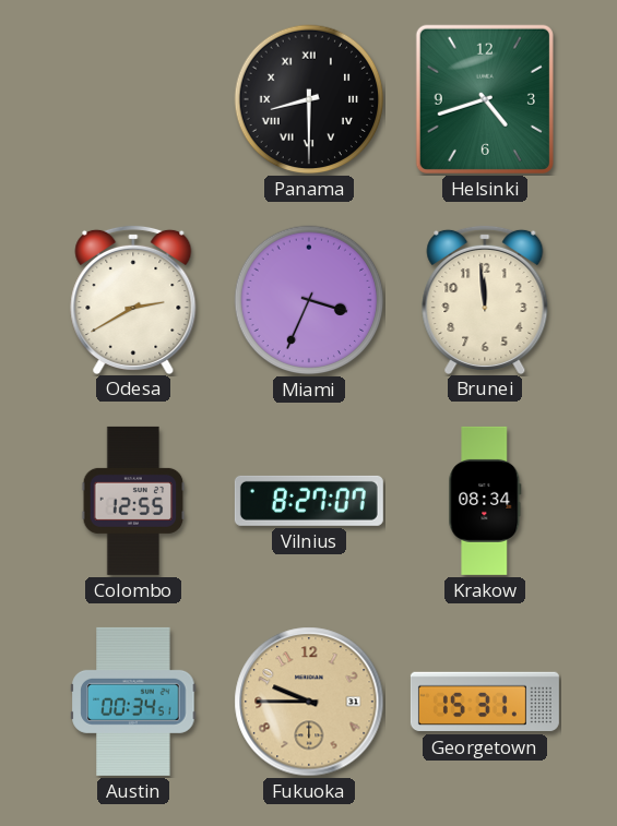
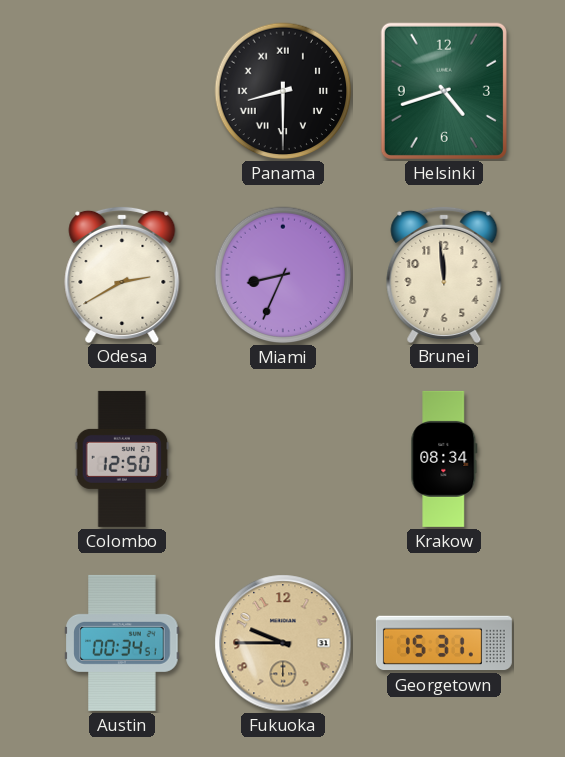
Miami: 3:34 -> 8:34
Colombo: 12:55 -> 12:50
Vilnius: 8:27 -> none
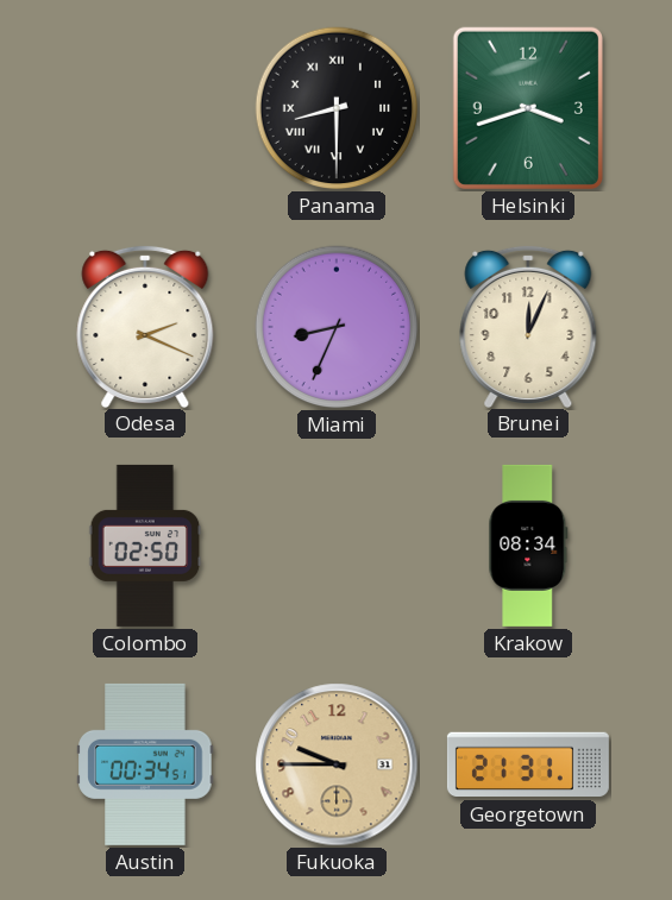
Helsinki: 4:42 -> 3:42
Odesa: 2:40 -> 2:19
Brunei: 11:59 -> 12:04
Colombo: 12:50 -> 02:50
Georgetown: 15:31 -> 21:31
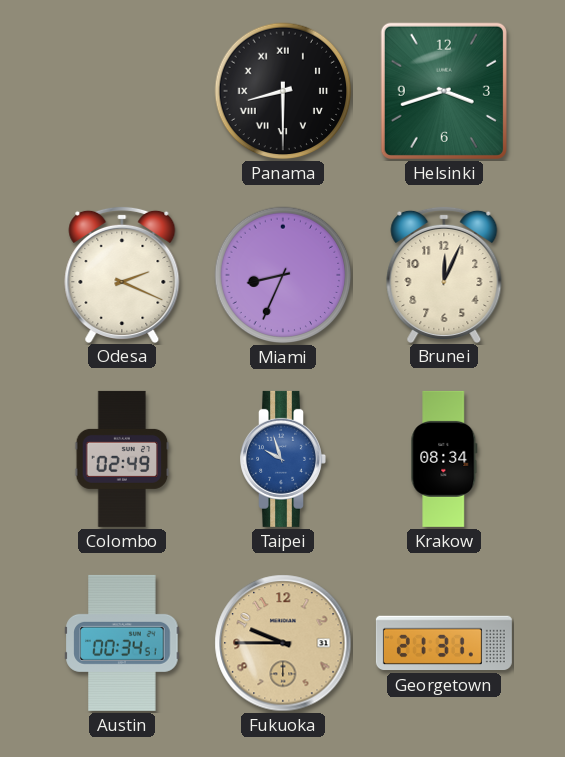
Colombo: 02:50 -> 02:49
Taipei: none -> 9:57
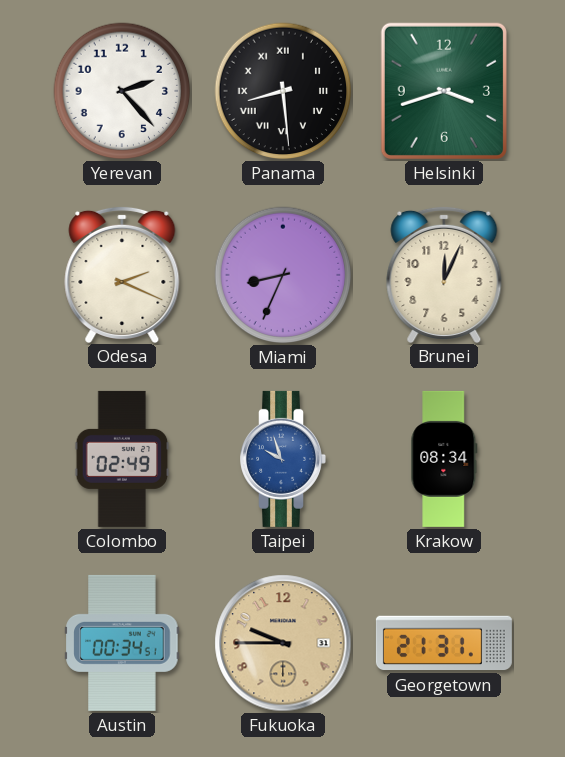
Yerevan: none -> 2:23
Panama: 8:30 -> 8:29
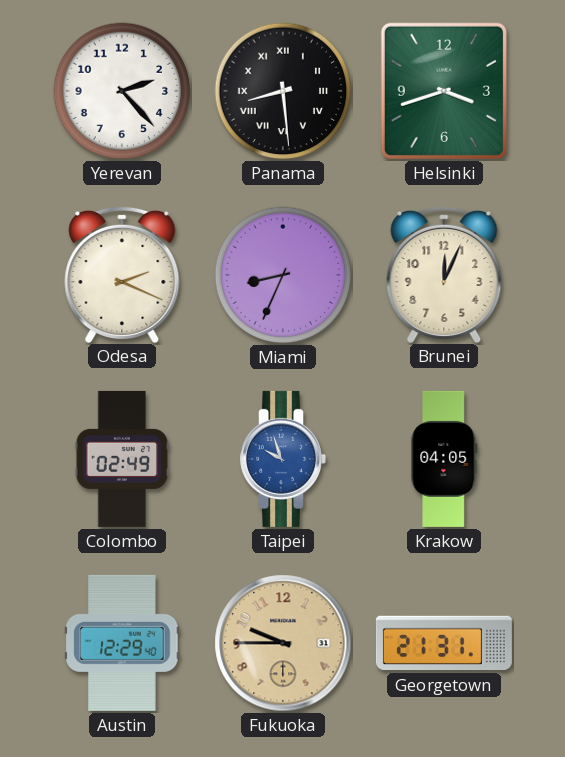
Krakow: 08:34 -> 04:05
Austin: 00:34 -> 12:29
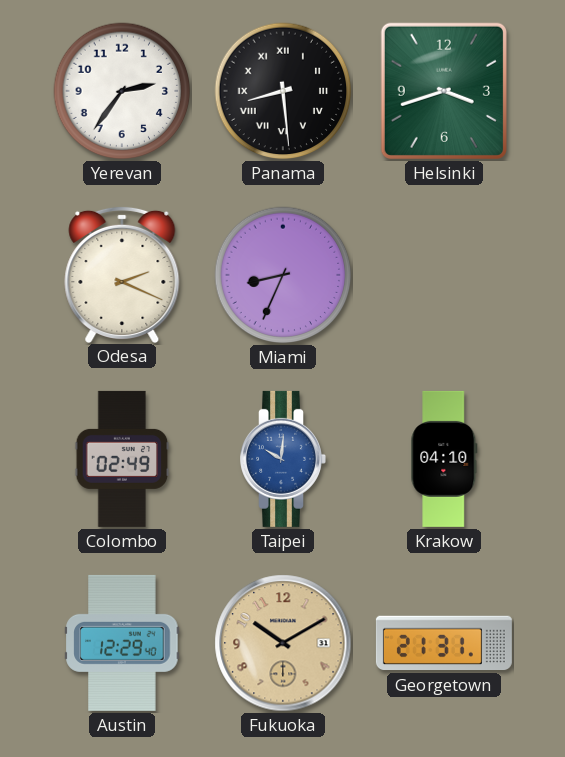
Yerevan: 2:23 -> 2:36
Brunei: 12:04 -> none
Taipei: 9:57 -> 10:01
Krakow: 04:05 -> 04:10
Fukuoka: 9:45 -> 10:10
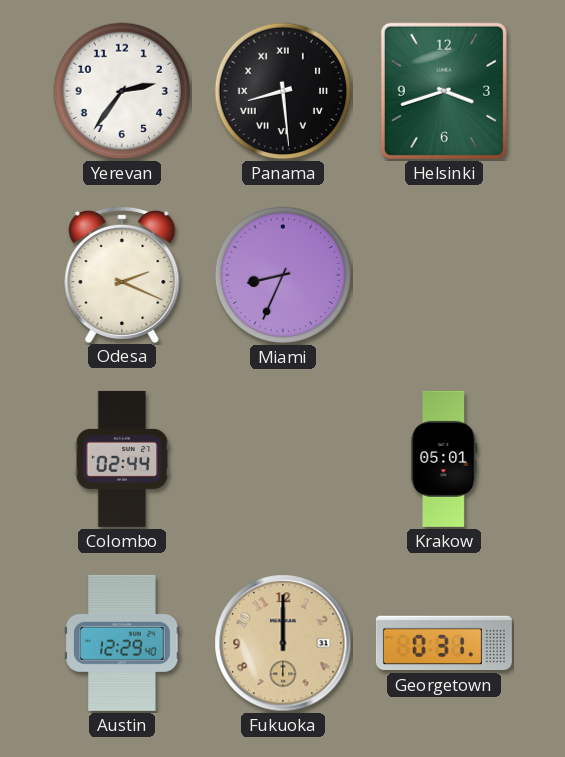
Colombo: 02:49 -> 02:44
Taipei: 10:01 -> none
Krakow: 04:10 -> 05:01
Fukuoka: 10:10 -> 12:00
Georgetown: 21:31 -> 0:31
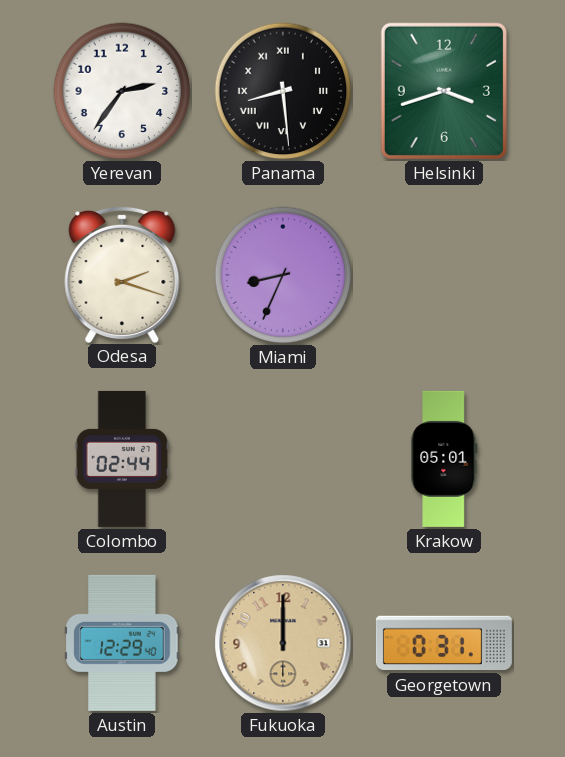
Odesa: 2:19 -> 2:18
